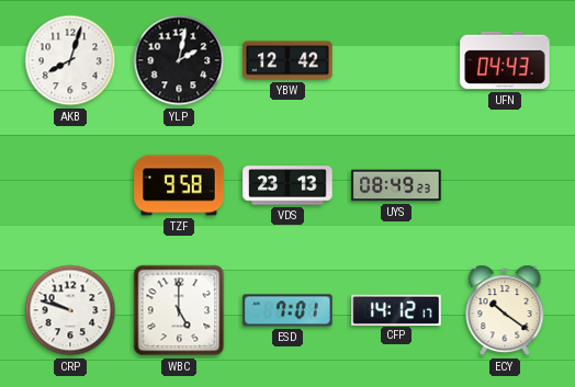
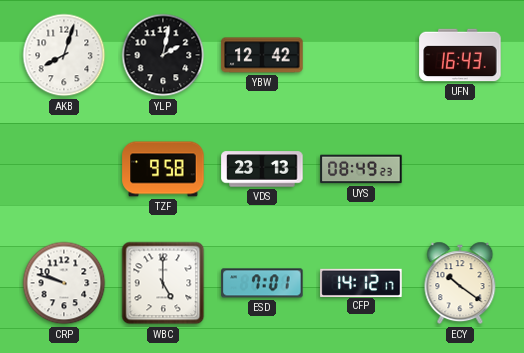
UFN: 04:43 -> 16:43
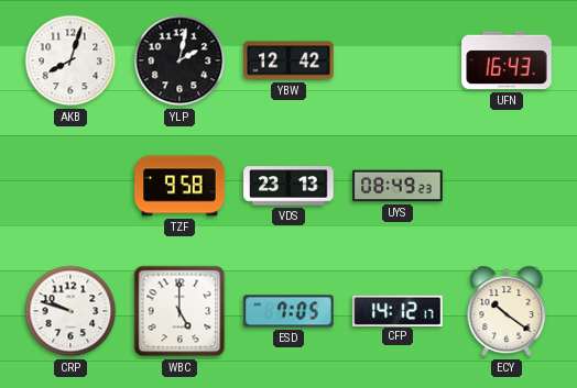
ESD: 7:01 -> 7:05
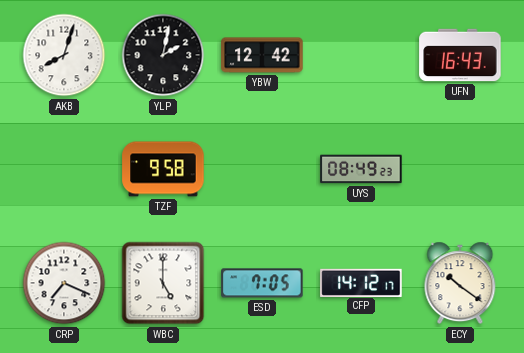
VDS: 23:13 -> none
CRP: 9:48 -> 7:19
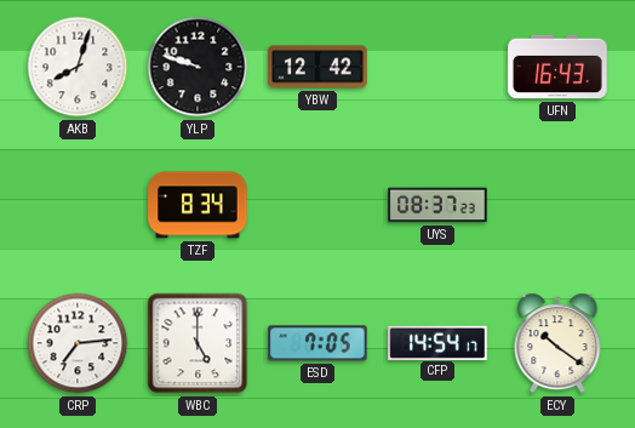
YLP: 2:02 -> 9:48
TZF: 9:58 -> 8:34
UYS: 08:49 -> 08:37
CRP: 7:19 -> 7:14
CFP: 14:12 -> 14:54
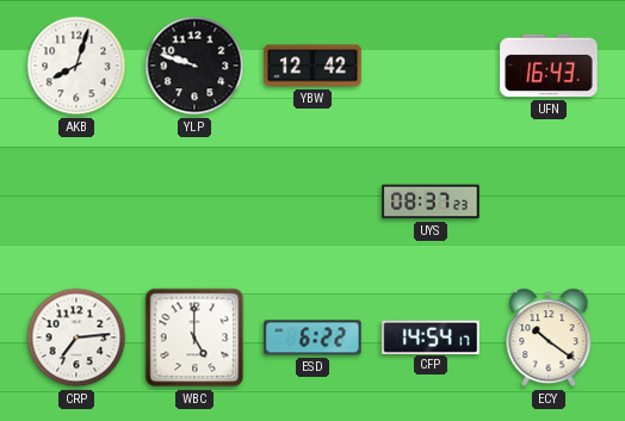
TZF: 8:34 -> none
ESD: 7:05 -> 6:22
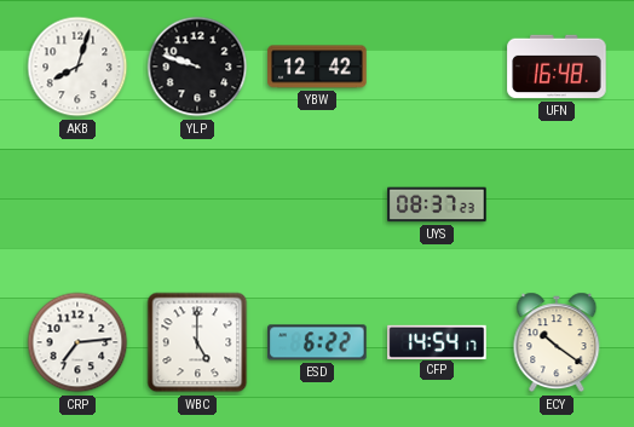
UFN: 16:43 -> 16:48
